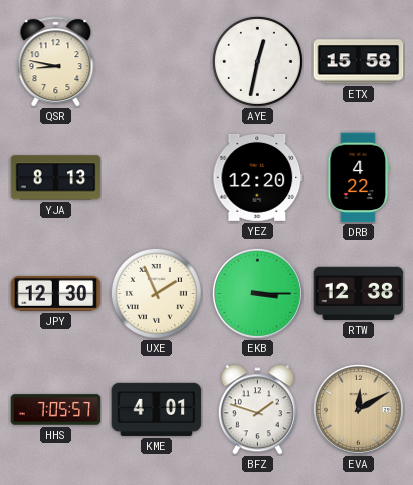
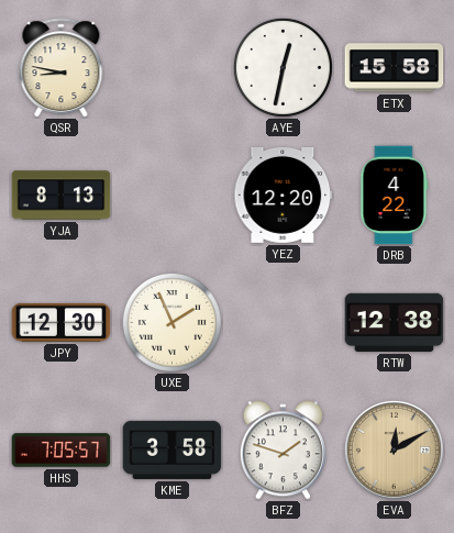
EKB: 3:15 -> none
KME: 4:01 -> 3:58
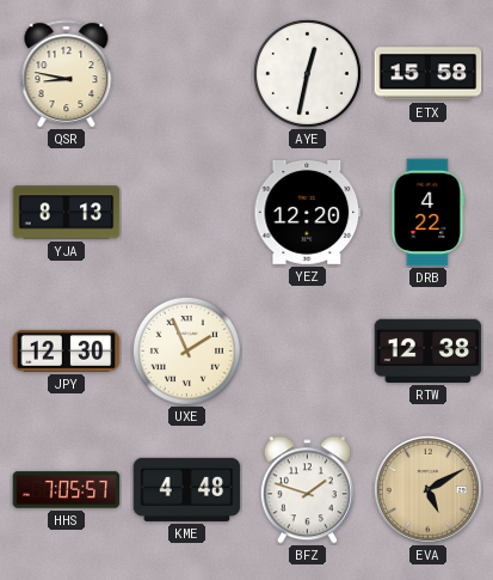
KME: 3:58 -> 4:48
EVA: 12:10 -> 5:10
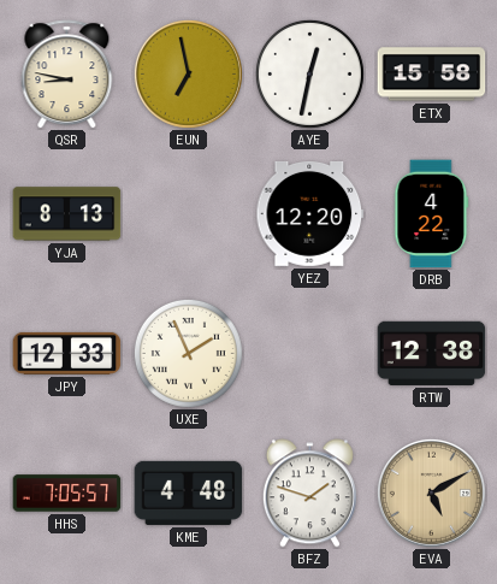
EUN: none -> 6:58
JPY: 12:30 -> 12:33
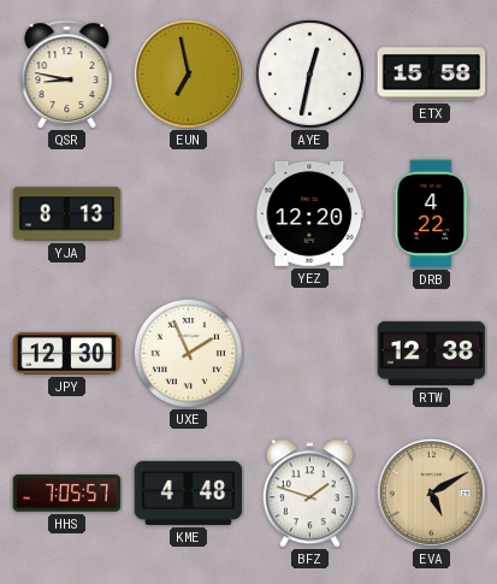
JPY: 12:33 -> 12:30
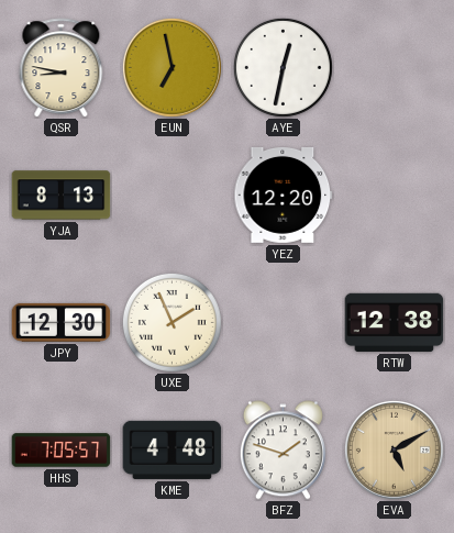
ETX: 15:58 -> none
DRB: 4:22 -> none
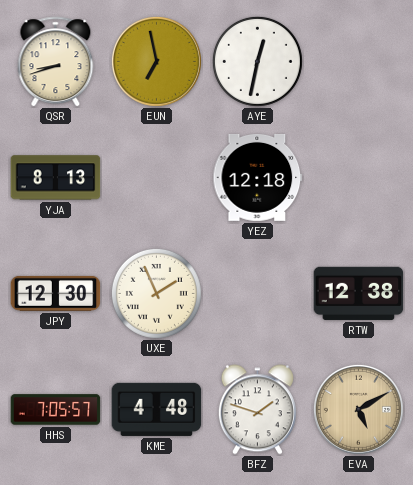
QSR: 8:47 -> 8:42
YEZ: 12:20 -> 12:18
